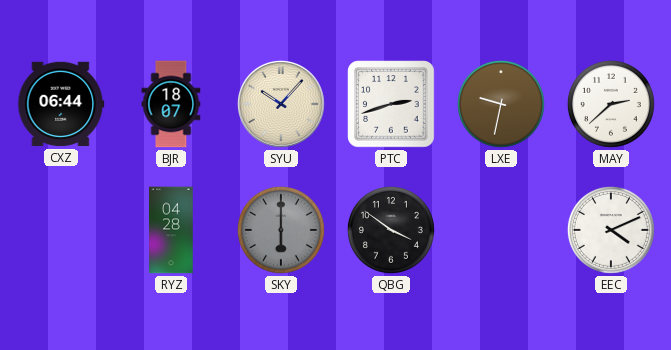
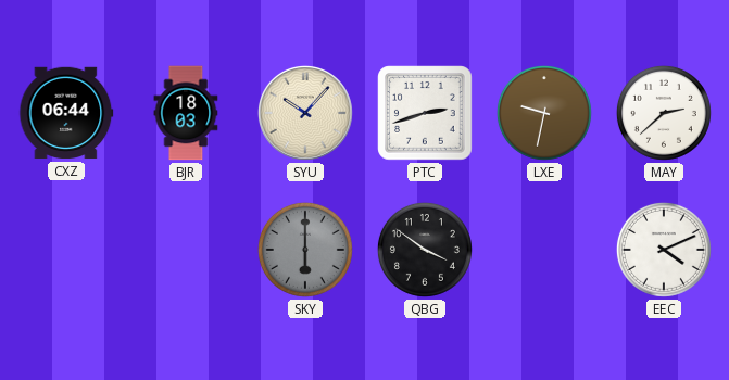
BJR: 18:07 -> 18:03
RYZ: 04:28 -> none
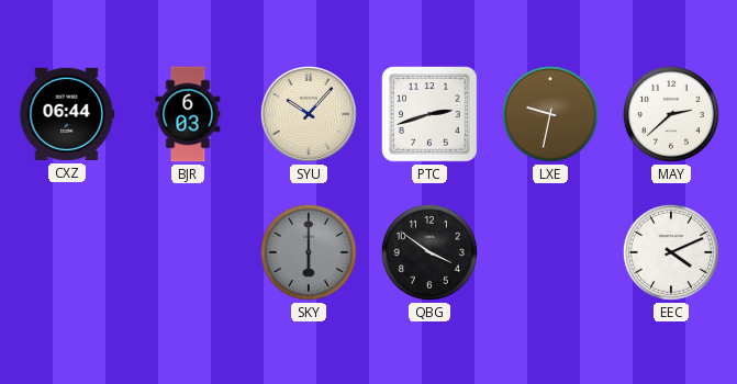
BJR: 18:03 -> 6:03
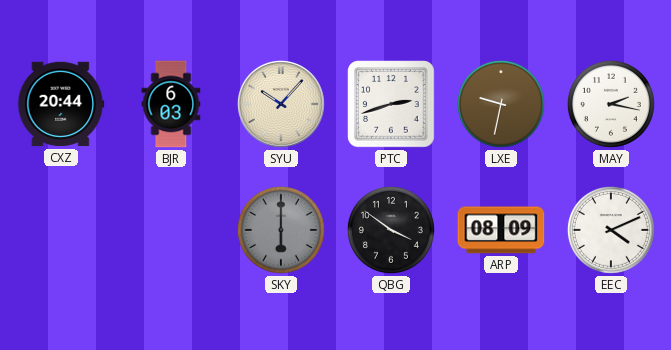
CXZ: 06:44 -> 20:44
MAY: 2:38 -> 2:17
ARP: none -> 08:09
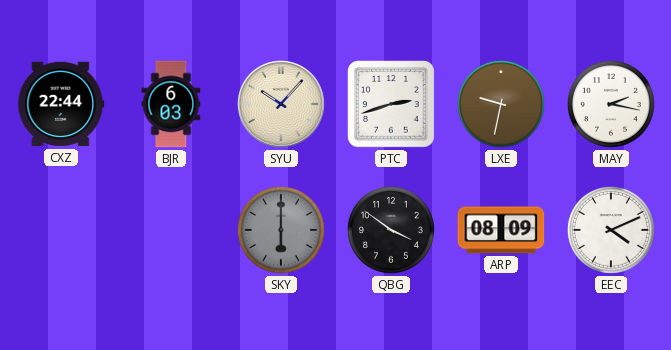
CXZ: 20:44 -> 22:44
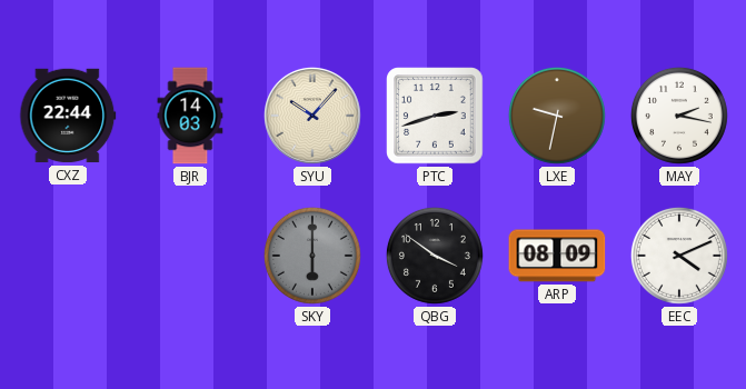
BJR: 6:03 -> 14:03
